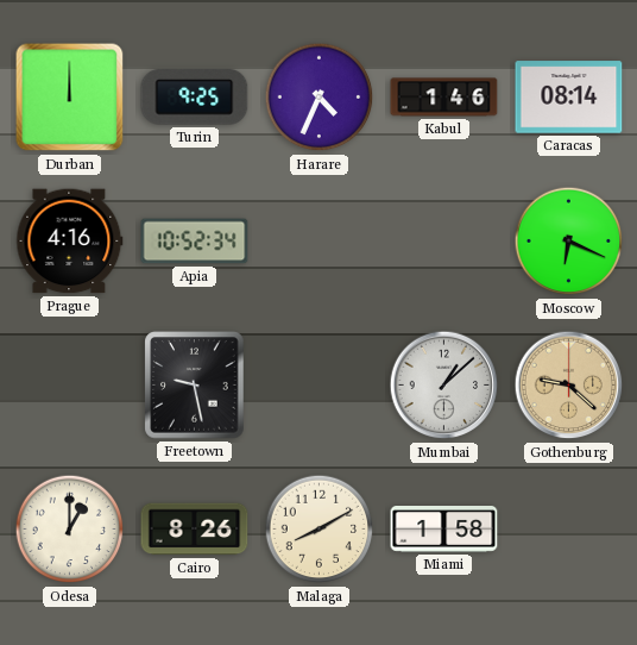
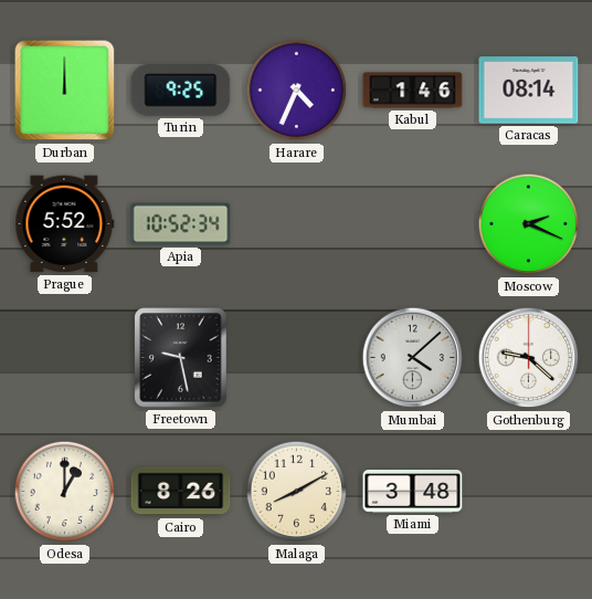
Prague: 4:16 -> 5:52
Moscow: 6:19 -> 2:19
Mumbai: 1:08 -> 4:08
Gothenburg dial: champagne -> white
Miami: 1:58 -> 3:48
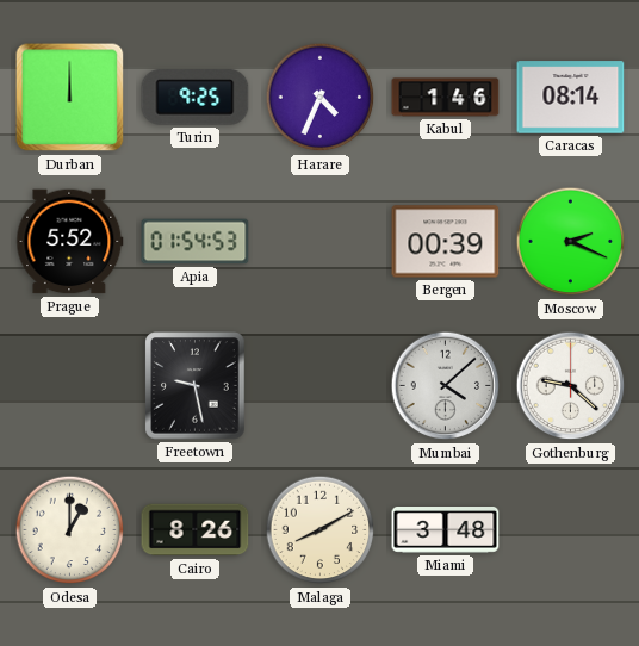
Apia: 10:52 -> 01:54
Bergen: none -> 00:39
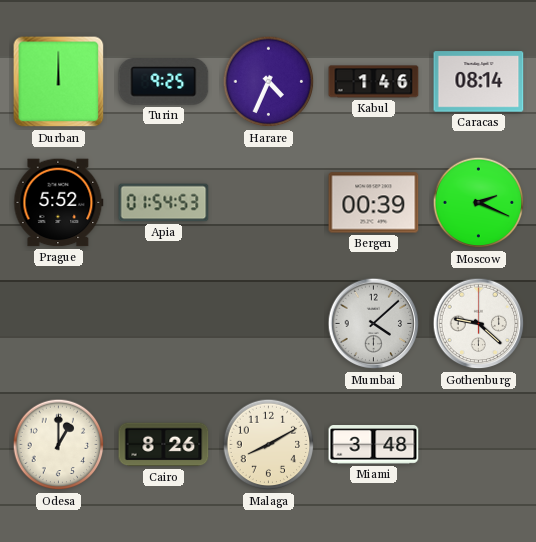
Freetown: 9:28 -> none
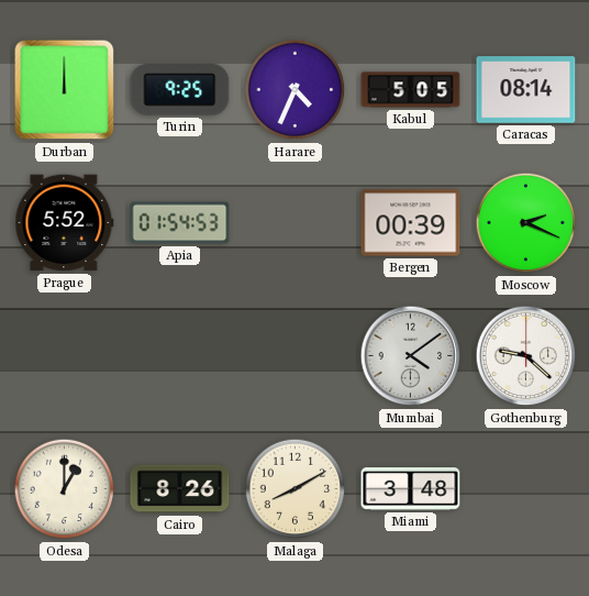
Kabul: 1:46 -> 5:05
Mumbai: 4:08 -> 4:09
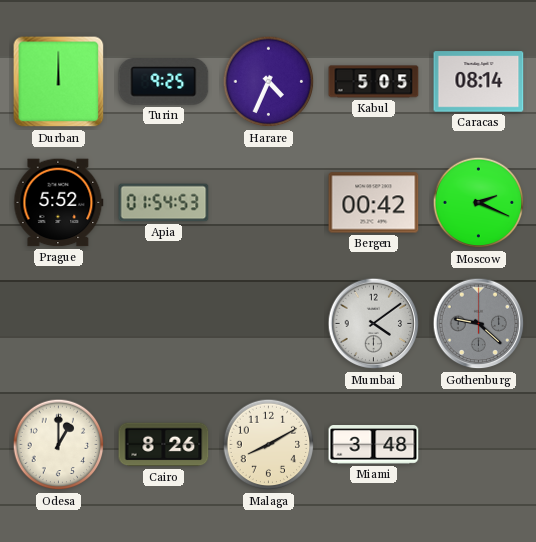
Bergen: 00:39 -> 00:42
Gothenburg dial: white -> grey
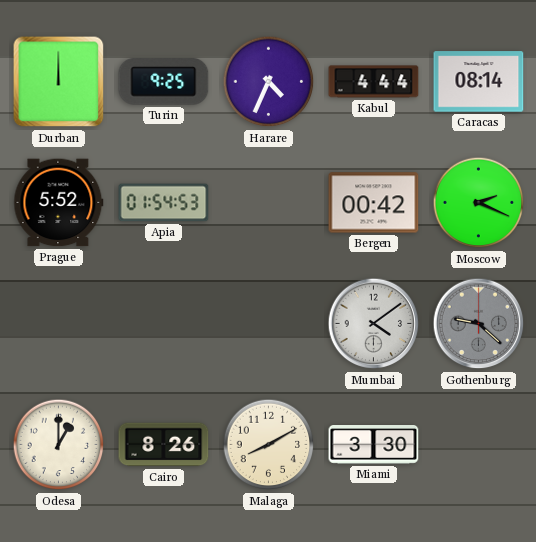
Kabul: 5:05 -> 4:44
Miami: 3:48 -> 3:30
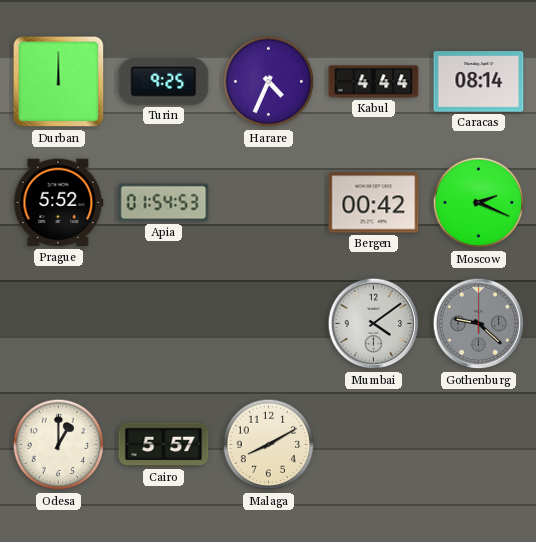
Cairo: 8:26 -> 5:57
Miami: 3:30 -> none
